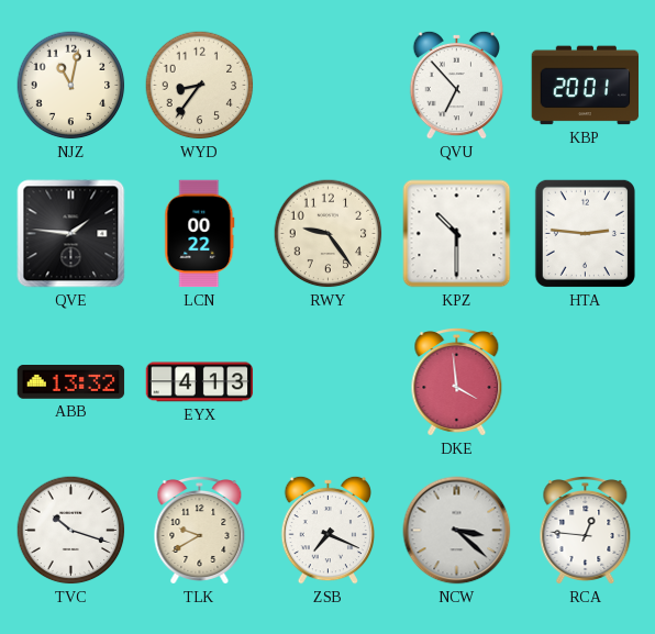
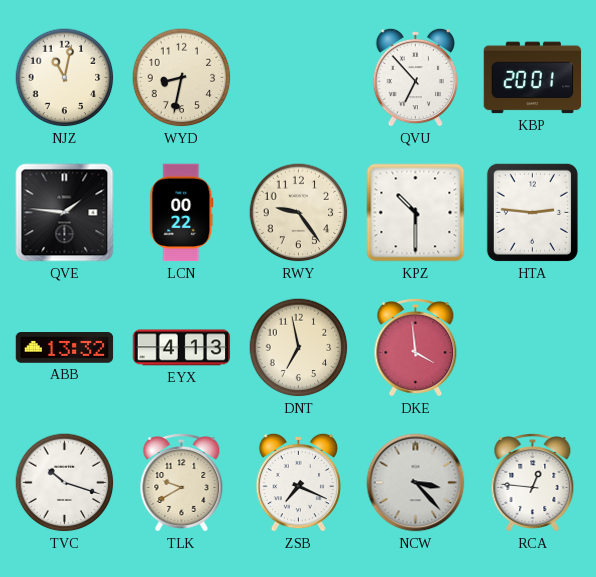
WYD: 8:36 -> 8:32
DNT: none -> 6:58
NCW: 3:22 -> 3:23
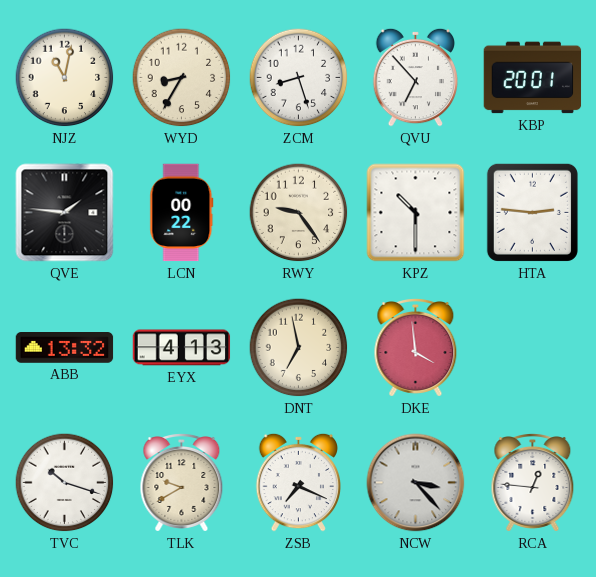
WYD: 8:32 -> 8:35
ZCM: none -> 8:27
